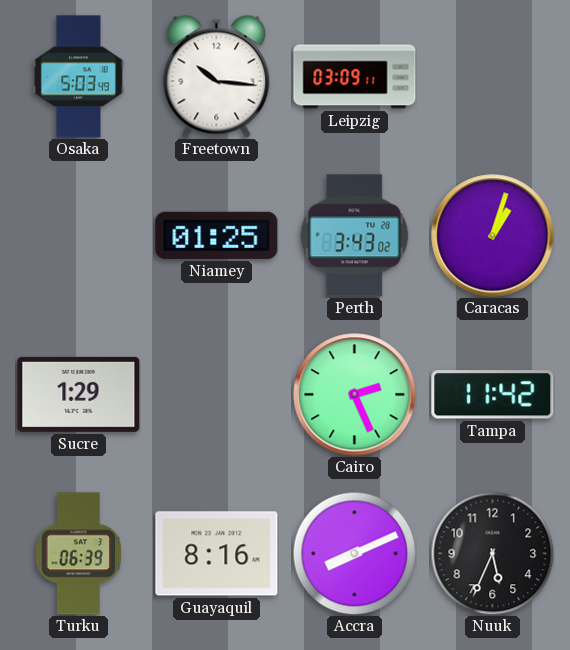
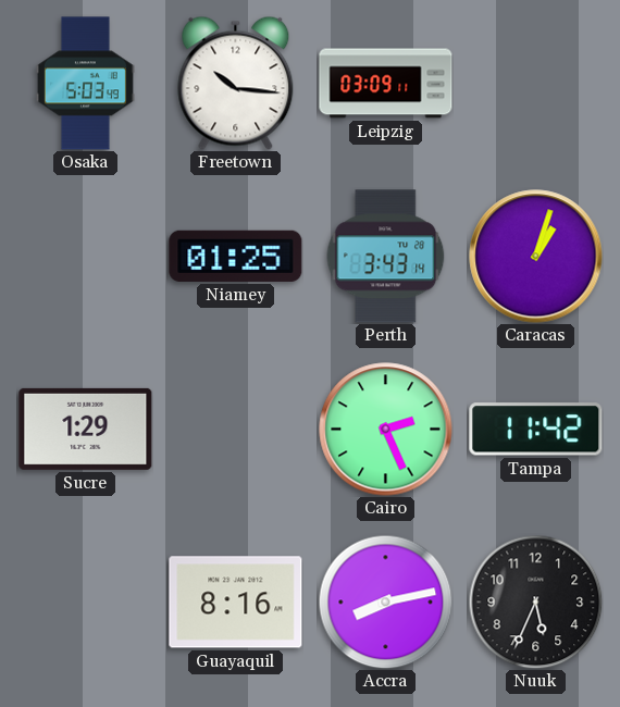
Perth: 3:43:02 -> 3:43:14
Turku: 06:39 -> none
Accra: 8:11 -> 8:13
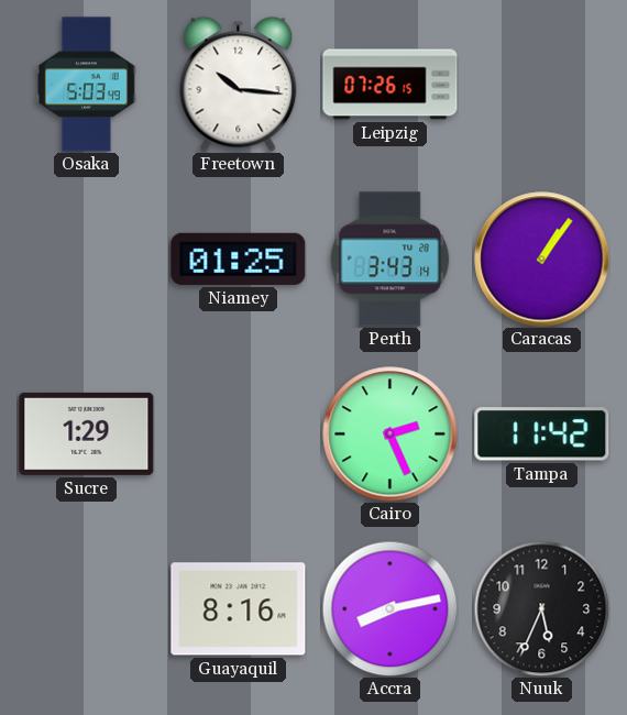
Leipzig: 03:09 -> 07:26
Caracas: 1:03 -> 1:06
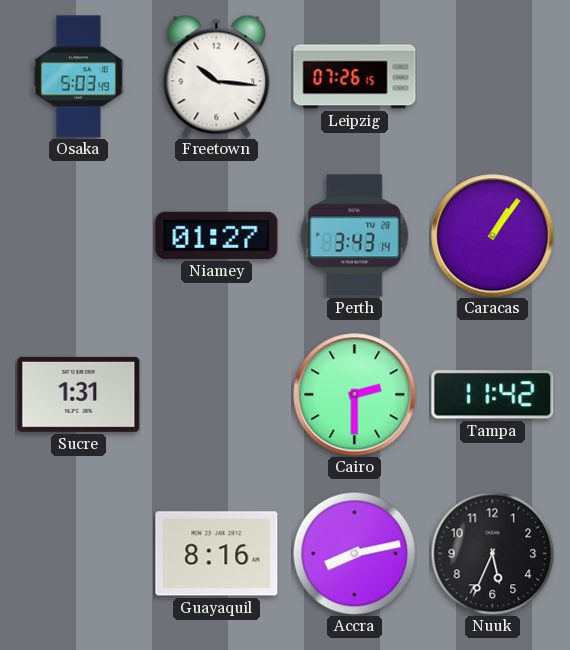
Niamey: 01:25 -> 01:27
Sucre: 1:29 -> 1:31
Cairo: 2:26 -> 2:30
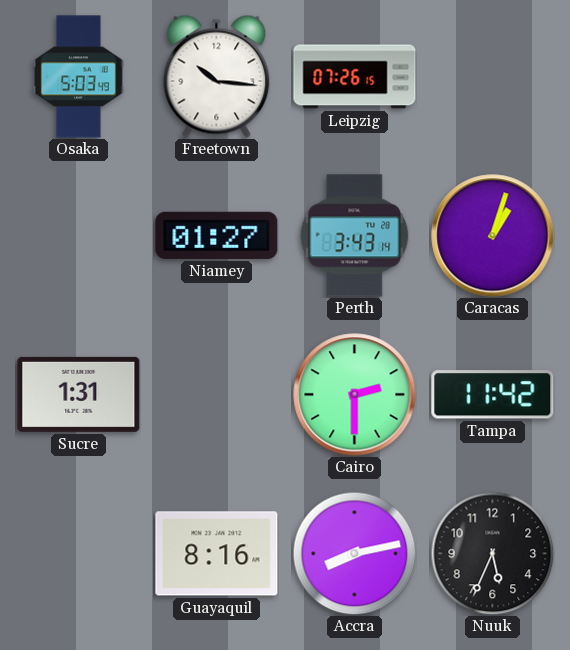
Caracas: 1:06 -> 1:03
